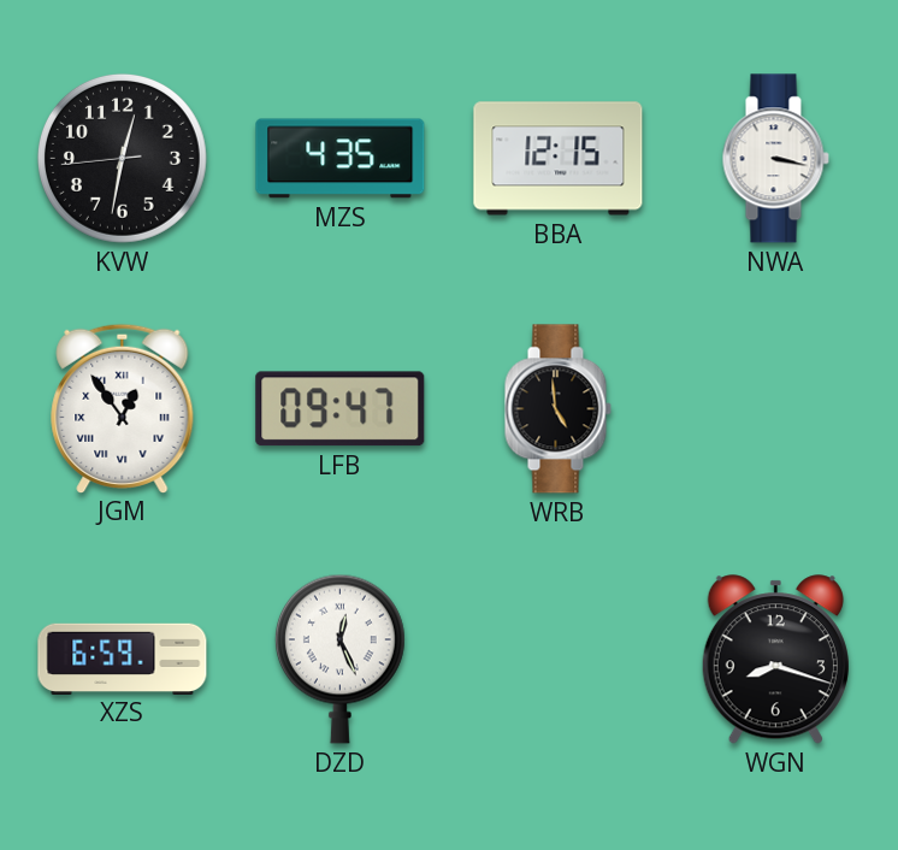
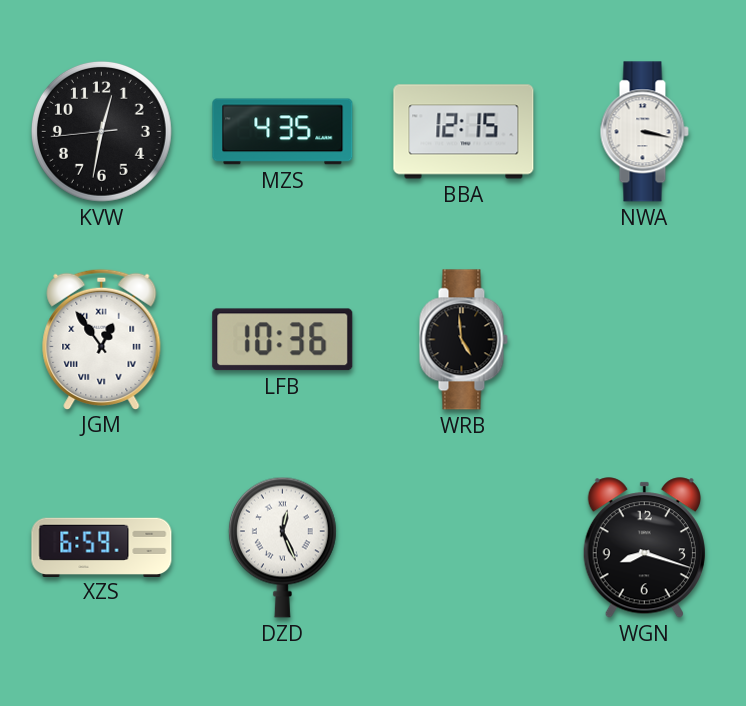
LFB: 09:47 -> 10:36
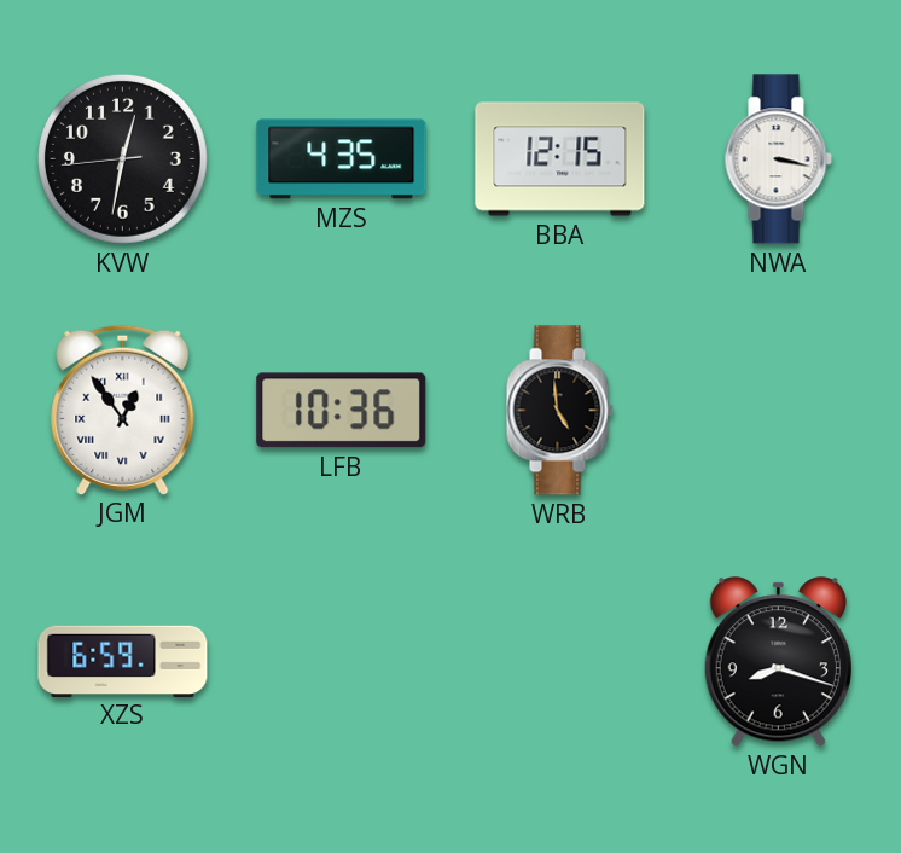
DZD: 12:26 -> none
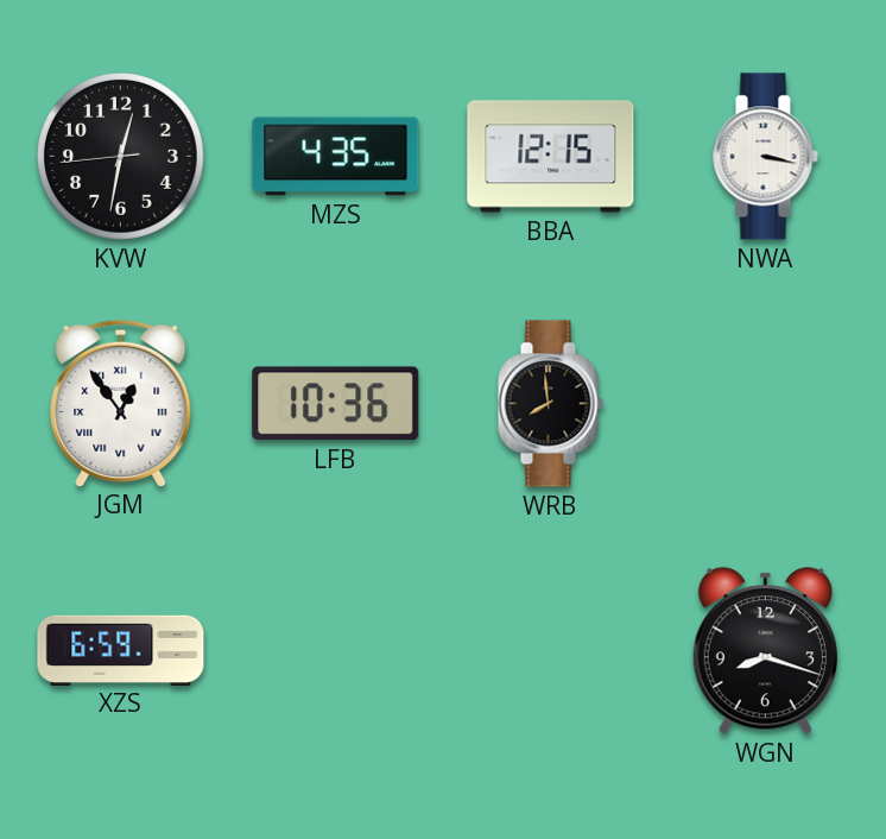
WRB: 4:59 -> 7:59
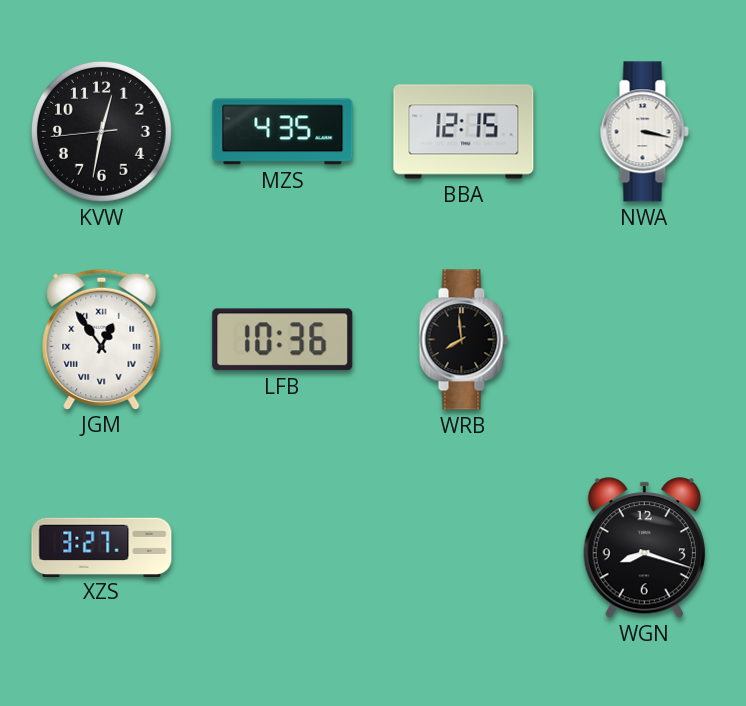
XZS: 6:59 -> 3:27
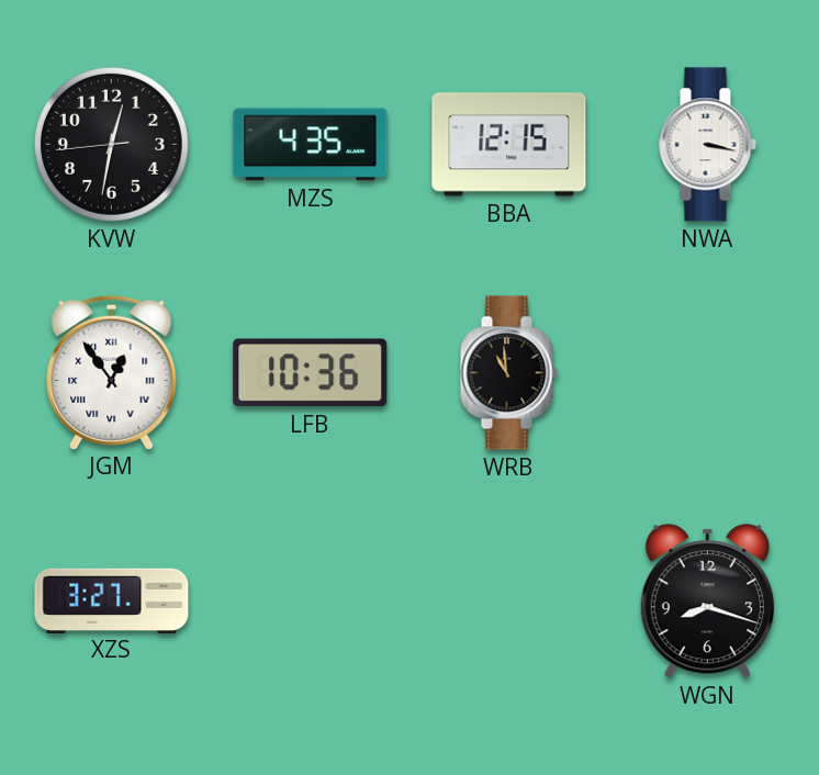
WRB: 7:59 -> 10:59
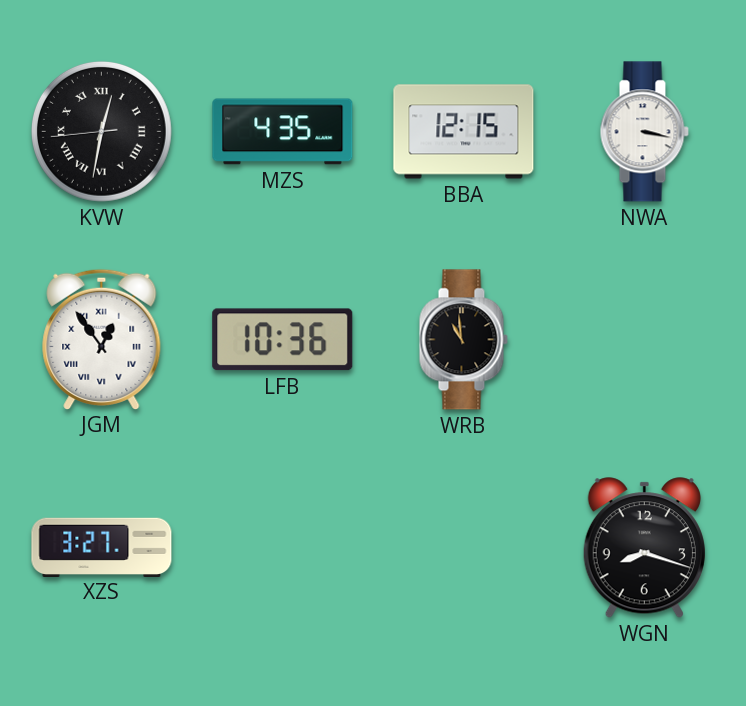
KVW numerals: Arabic -> Roman
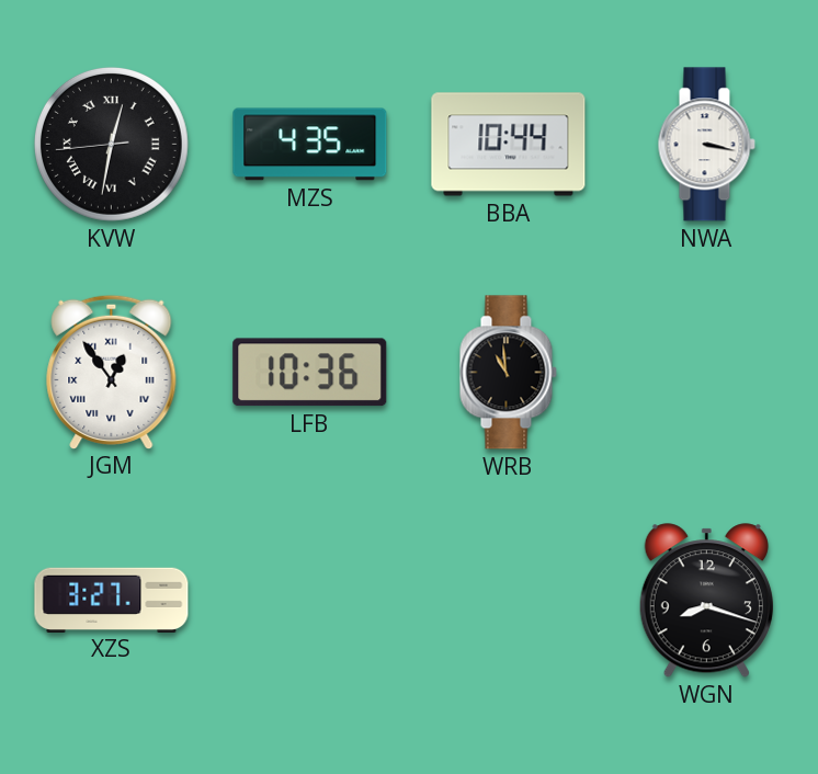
BBA: 12:15 -> 10:44
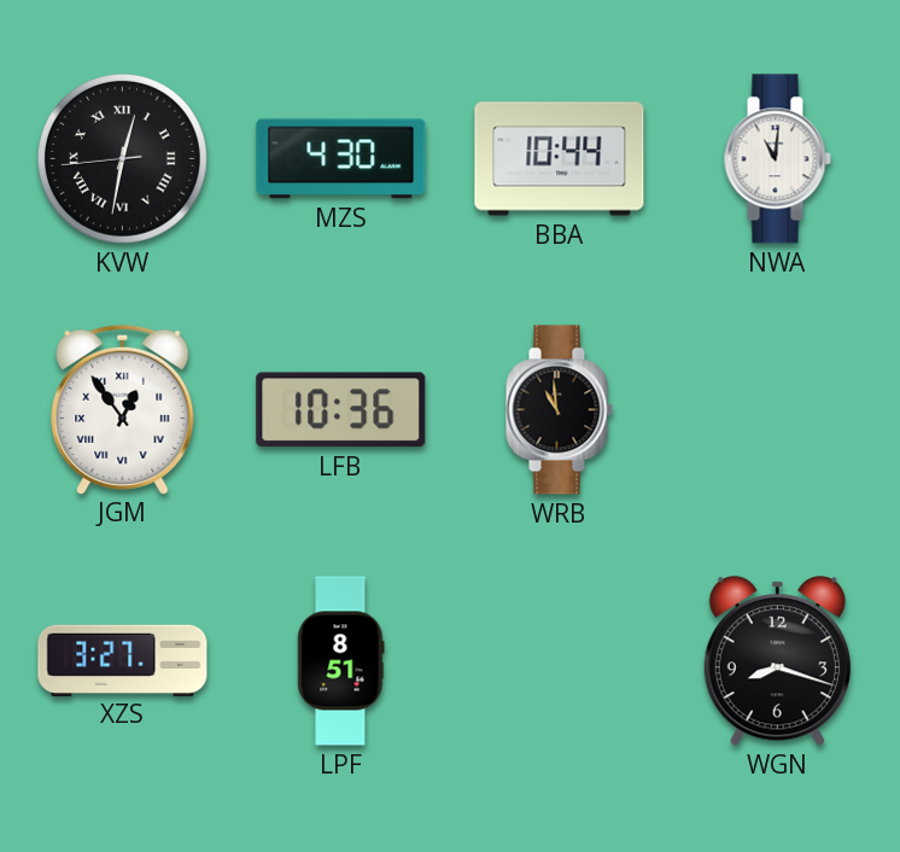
MZS: 4:35 -> 4:30
NWA: 3:17 -> 11:01
LPF: none -> 8:51
